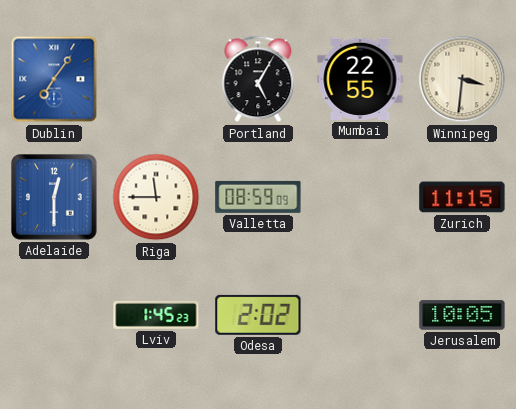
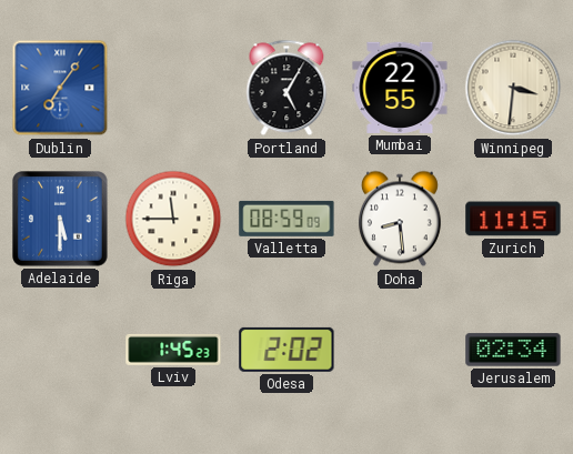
Adelaide: 12:30 -> 5:30
Doha: none -> 8:29
Jerusalem: 10:05 -> 02:34
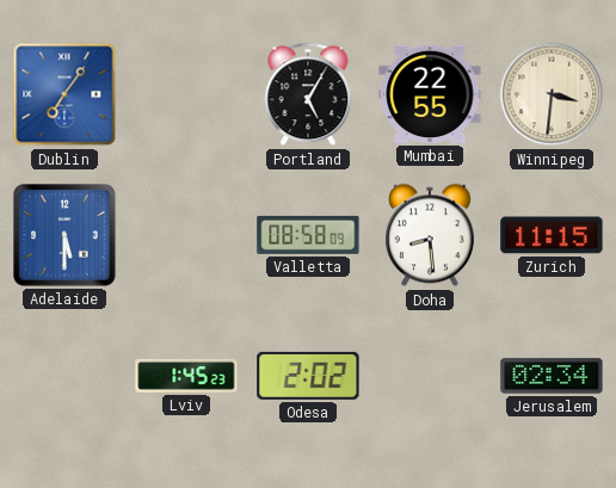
Riga: 11:45 -> none
Valletta: 08:59 -> 08:58
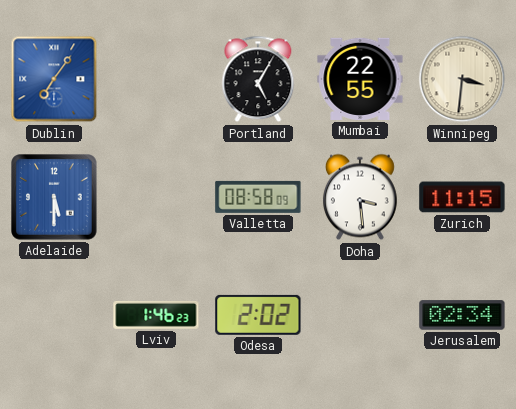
Doha: 8:29 -> 3:29
Lviv: 1:45 -> 1:46
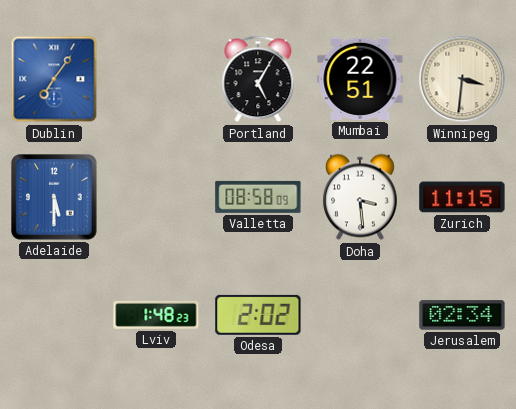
Mumbai: 22:55 -> 22:51
Lviv: 1:46 -> 1:48
